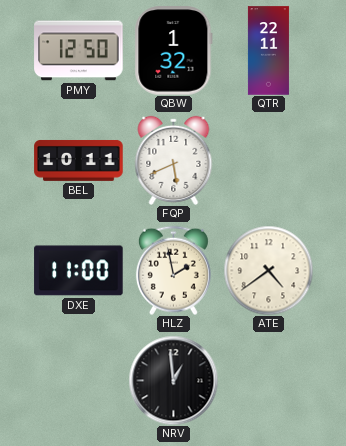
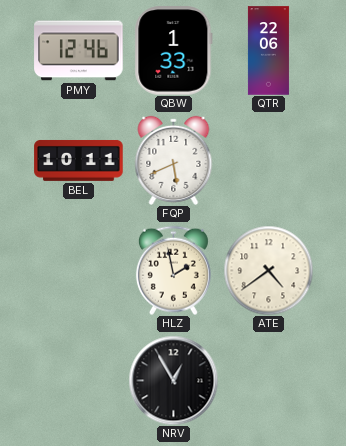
PMY: 12:50 -> 12:46
QBW: 1:32 -> 1:33
QTR: 22:11 -> 22:06
DXE: 11:00 -> none
NRV: 12:59 -> 12:55
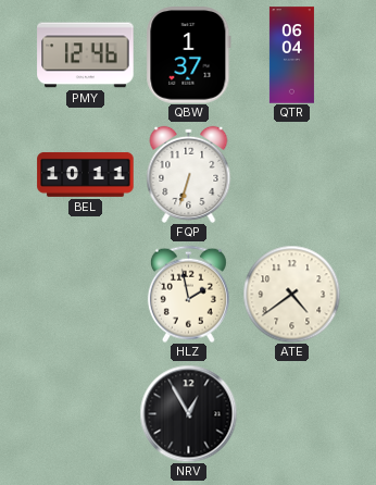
QBW: 1:33 -> 1:37
QTR: 22:06 -> 06:04
FQP: 5:41 -> 6:33
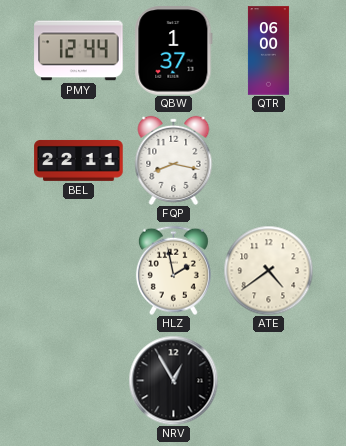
PMY: 12:46 -> 12:44
QTR: 06:04 -> 06:00
BEL: 10:11 -> 22:11
FQP: 6:33 -> 8:17
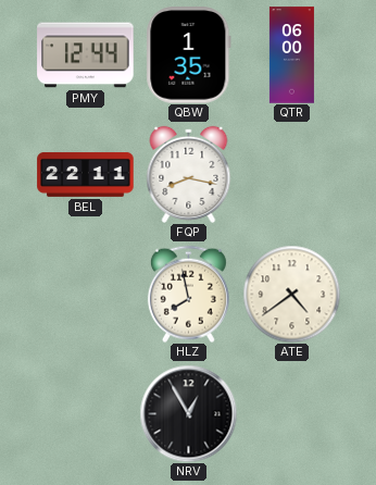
QBW: 1:37 -> 1:35
HLZ: 1:58 -> 7:58
